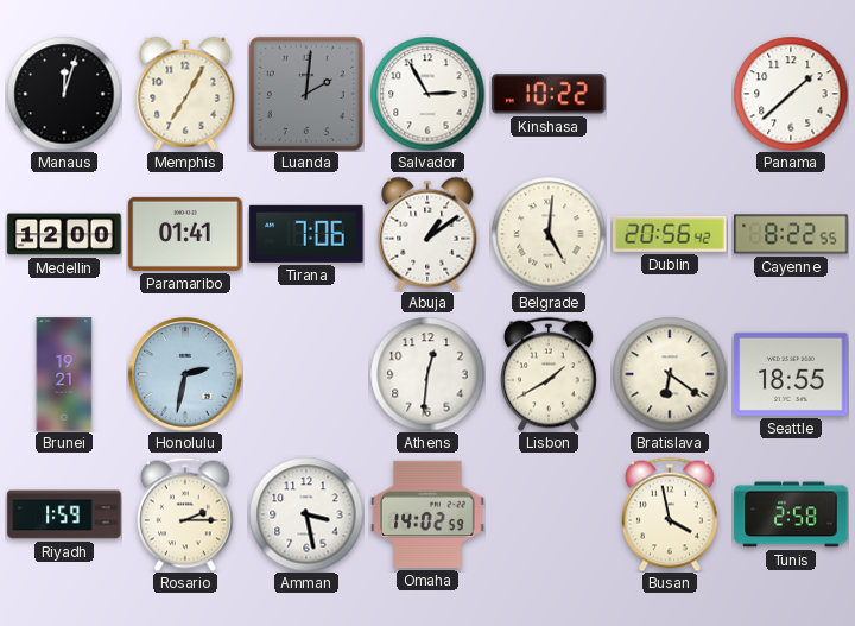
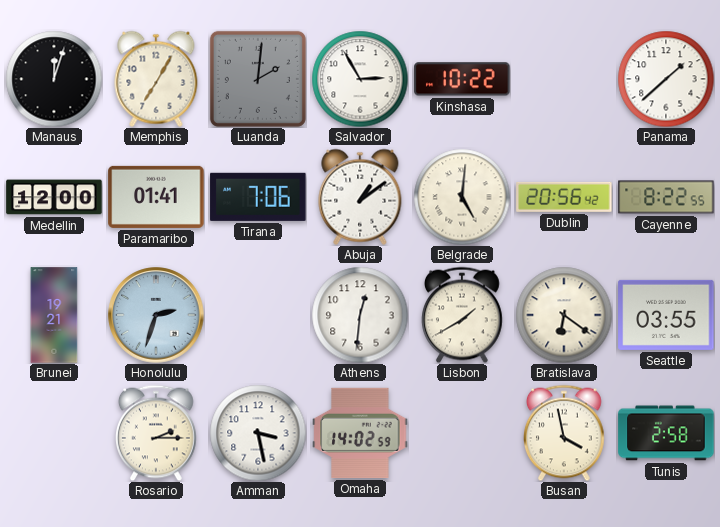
Honolulu: 2:32 -> 2:33
Seattle: 18:55 -> 03:55
Riyadh: 1:59 -> none
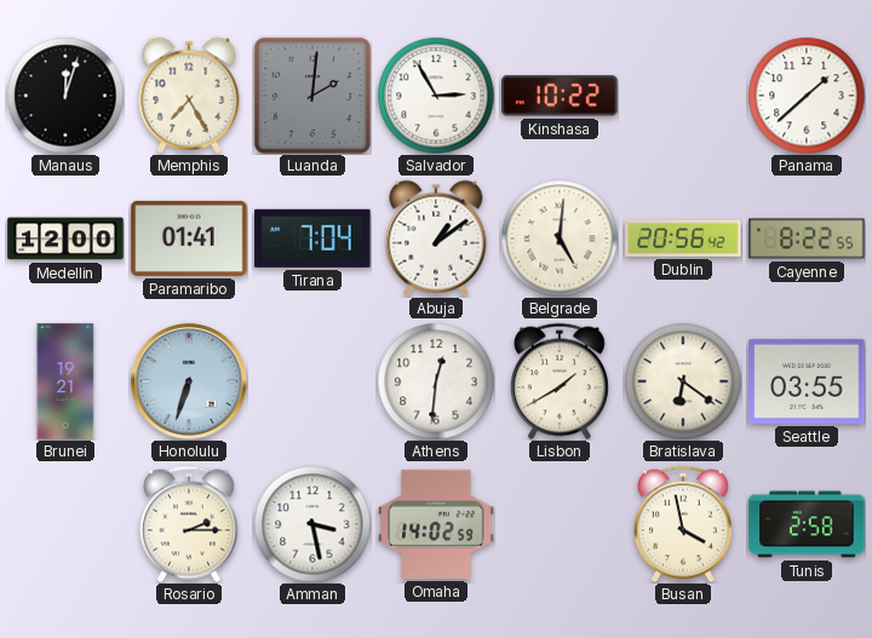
Memphis: 7:05 -> 7:25
Tirana: 7:06 -> 7:04
Honolulu: 2:33 -> 6:33
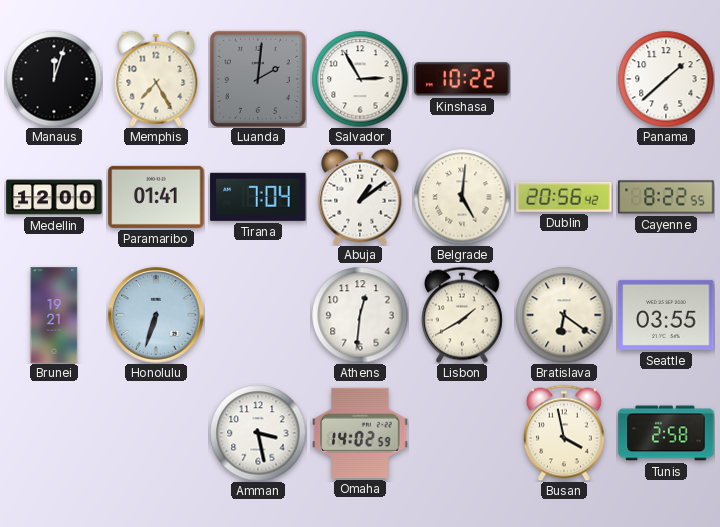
Rosario: 2:15 -> none
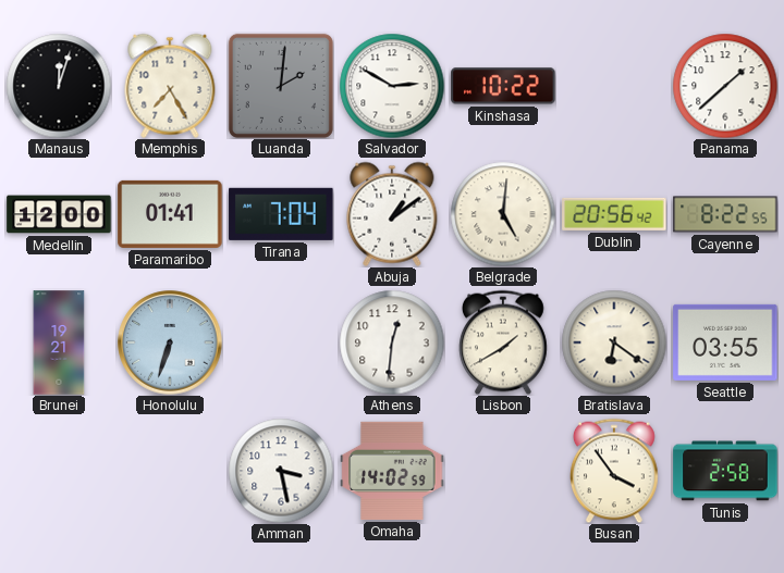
Salvador: 2:55 -> 2:50
Busan: 3:58 -> 3:54
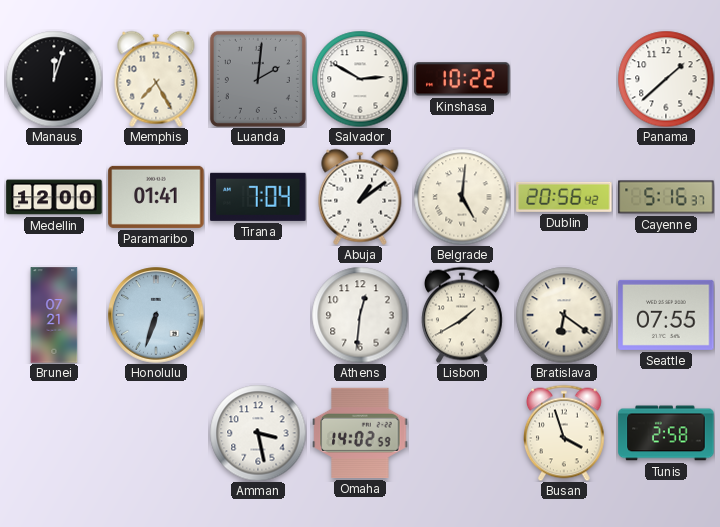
Cayenne: 8:22 -> 5:16
Brunei: 19:21 -> 07:21
Seattle: 03:55 -> 07:55
Busan: 3:54 -> 3:57
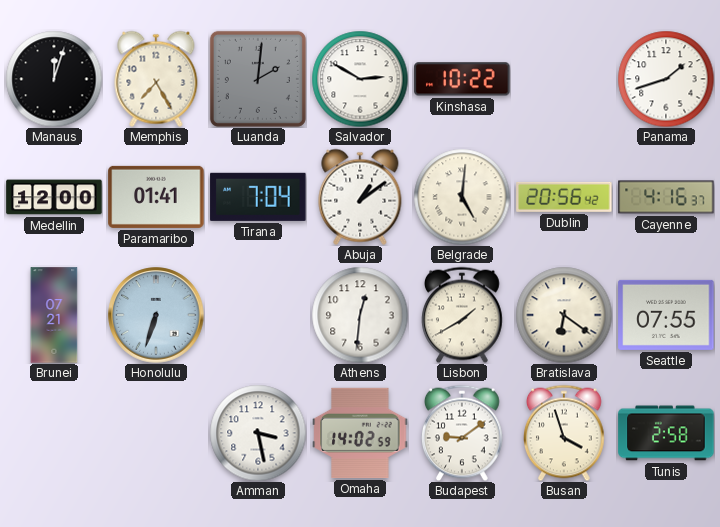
Panama: 1:38 -> 1:42
Cayenne: 5:16 -> 4:16
Budapest: none -> 9:09
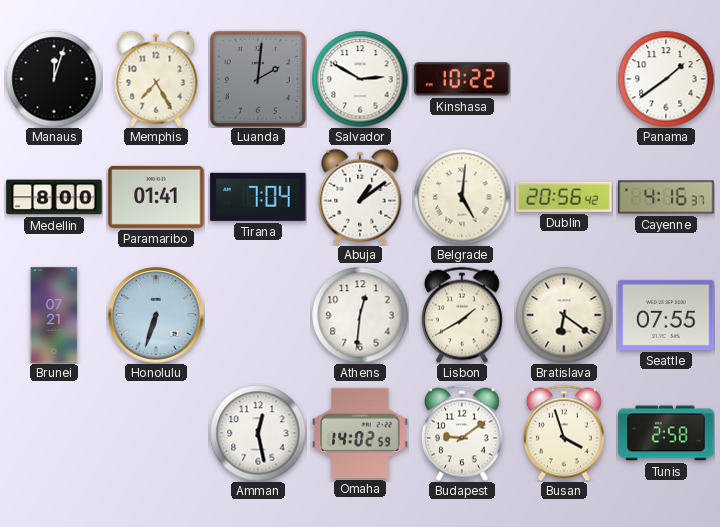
Panama: 1:42 -> 1:39
Medellin: 12:00 -> 8:00
Amman: 3:28 -> 12:28
